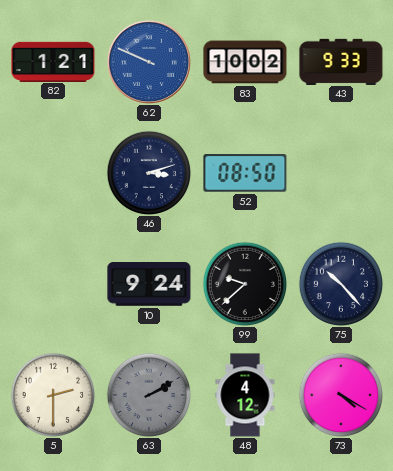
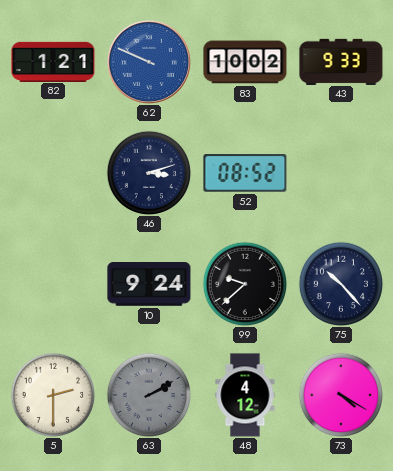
52: 08:50 -> 08:52
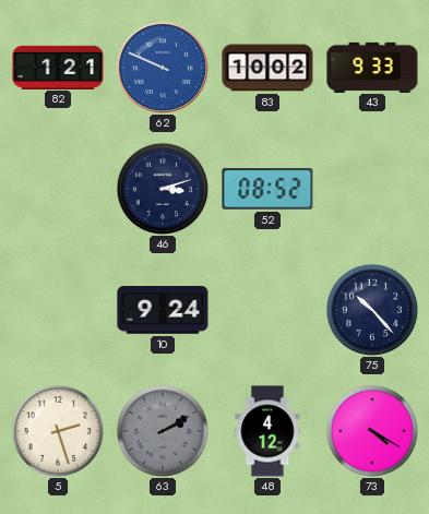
99: 9:38 -> none
5: 2:30 -> 2:27
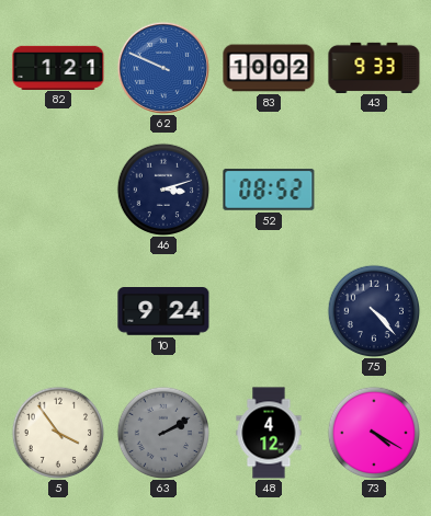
75: 10:23 -> 4:23
5: 2:27 -> 3:54
